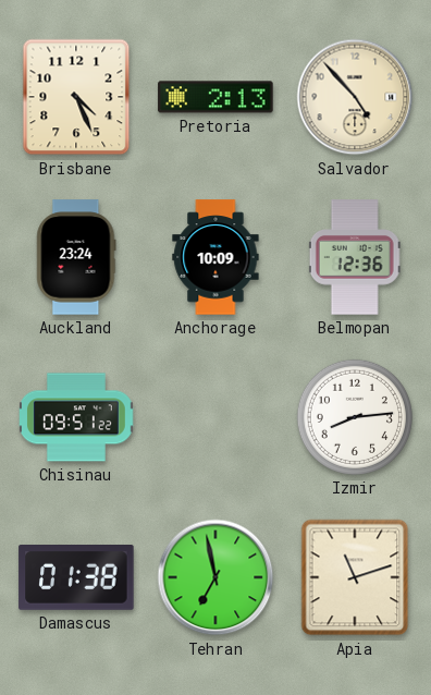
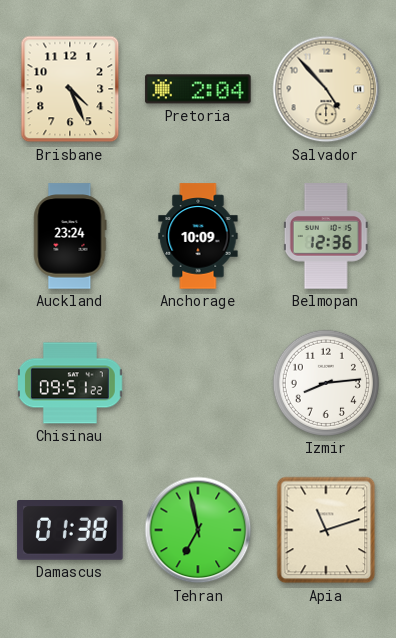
Pretoria: 2:13 -> 2:04
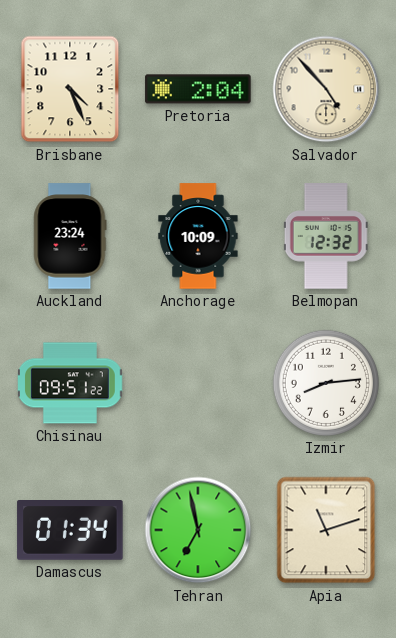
Belmopan: 12:36 -> 12:32
Damascus: 01:38 -> 01:34
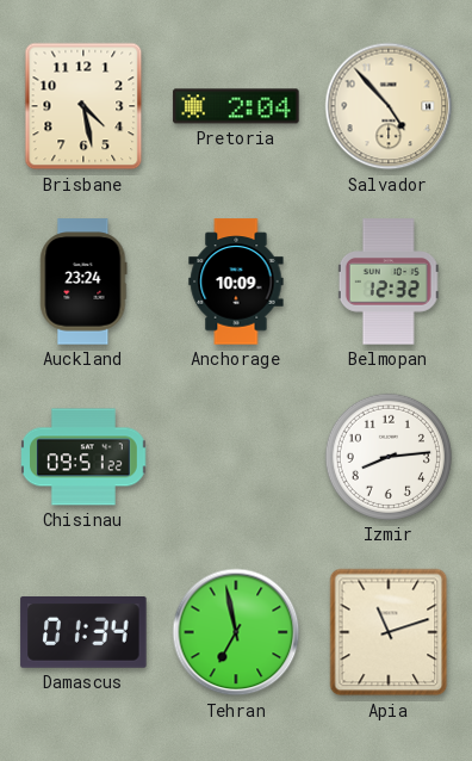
Brisbane: 4:26 -> 4:28
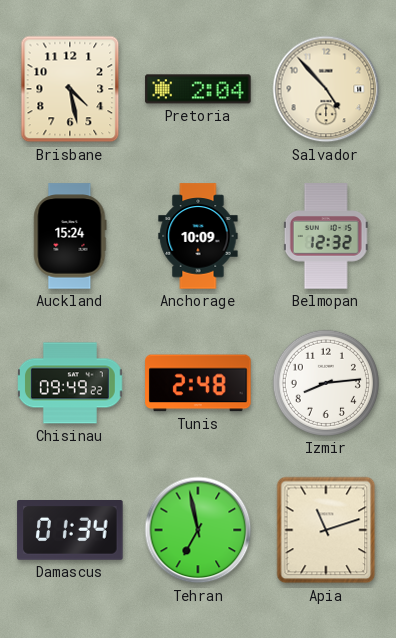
Auckland: 23:24 -> 15:24
Chisinau: 09:51 -> 09:49
Tunis: none -> 2:48
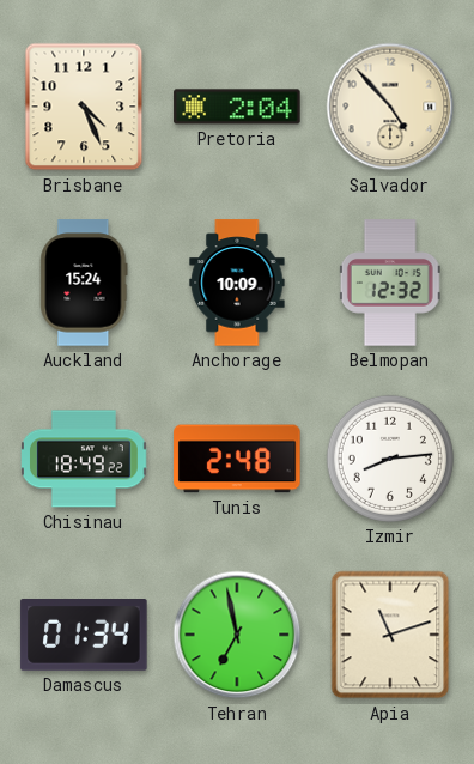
Brisbane: 4:28 -> 4:26
Chisinau: 09:49 -> 18:49
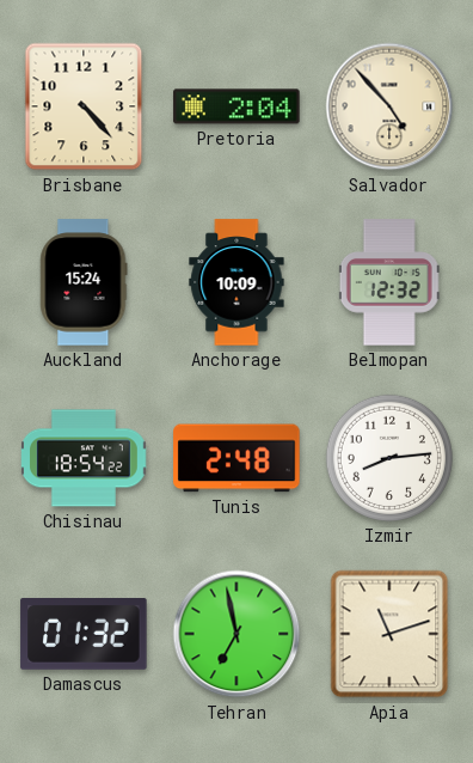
Brisbane: 4:26 -> 4:23
Chisinau: 18:49 -> 18:54
Damascus: 01:34 -> 01:32
